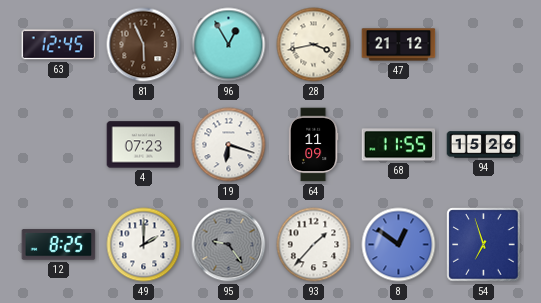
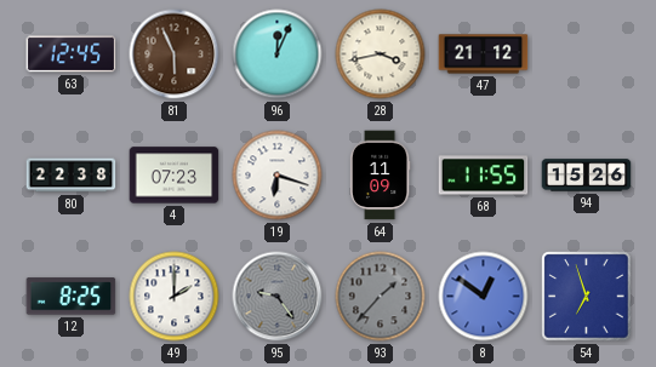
96: 12:55 -> 12:04
80: none -> 22:38
93 dial: white -> grey
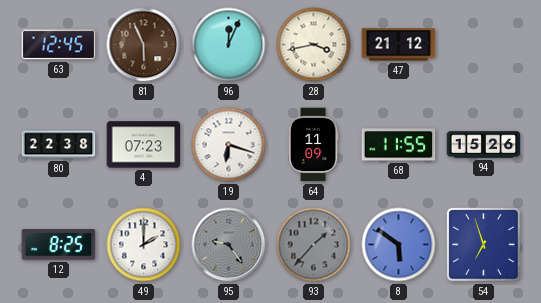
8: 12:51 -> 5:51
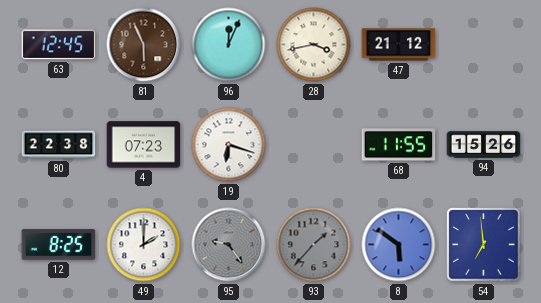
64: 11:09 -> none
54: 6:57 -> 6:59
